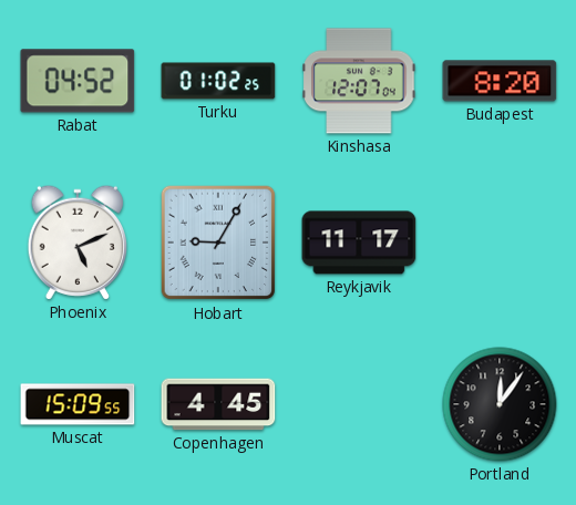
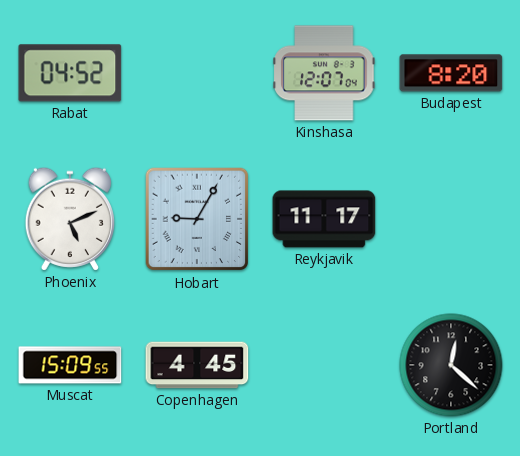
Turku: 01:02 -> none
Portland: 12:06 -> 12:22
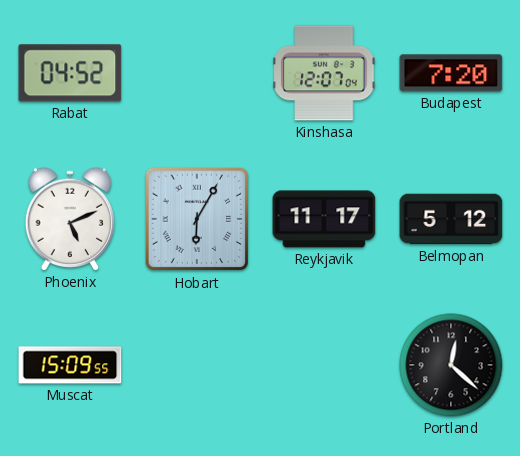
Budapest: 8:20 -> 7:20
Hobart: 9:05 -> 6:05
Belmopan: none -> 5:12
Copenhagen: 4:45 -> none
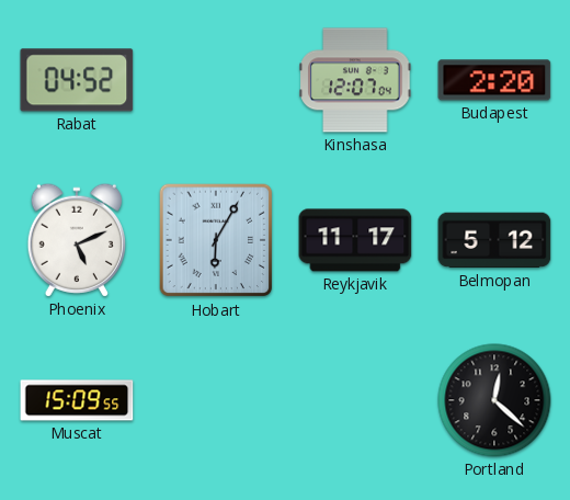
Budapest: 7:20 -> 2:20
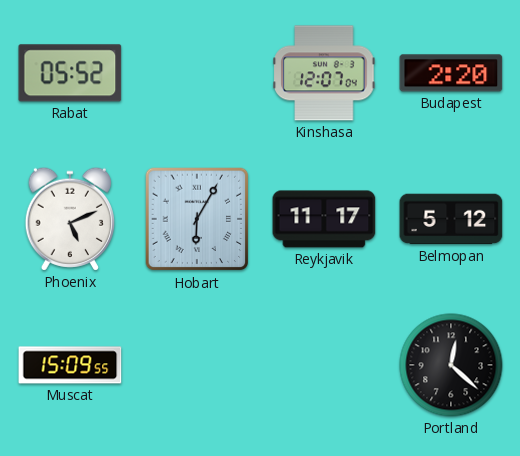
Rabat: 04:52 -> 05:52
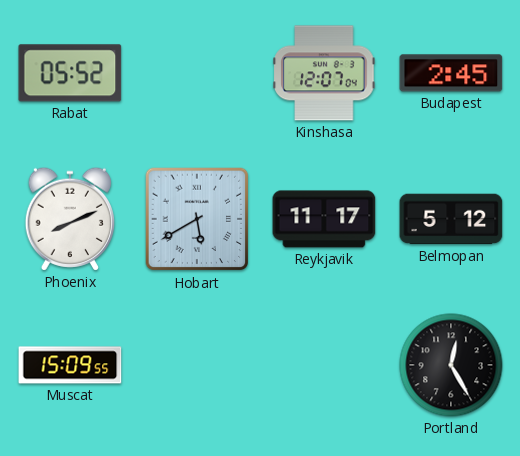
Budapest: 2:20 -> 2:45
Phoenix: 5:11 -> 8:11
Hobart: 6:05 -> 5:40
Portland: 12:22 -> 12:25
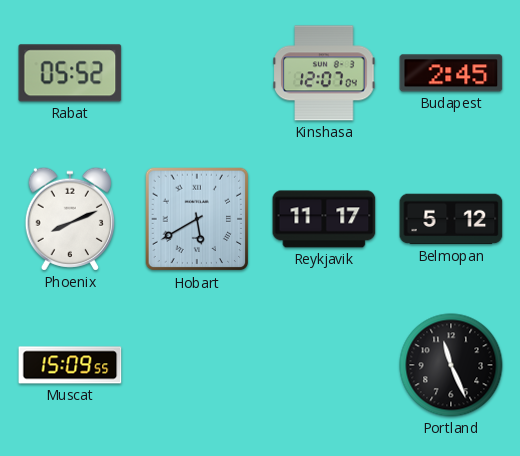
Portland: 12:25 -> 11:26
